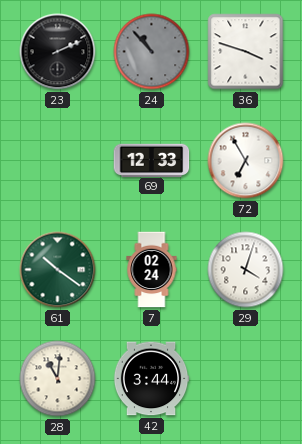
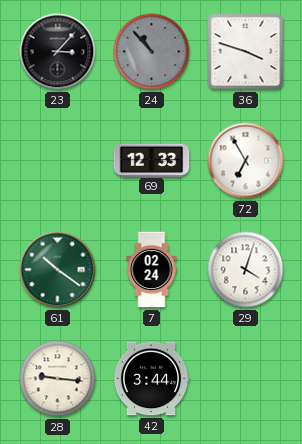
23: 2:11 -> 3:07
28: 11:01 -> 9:16
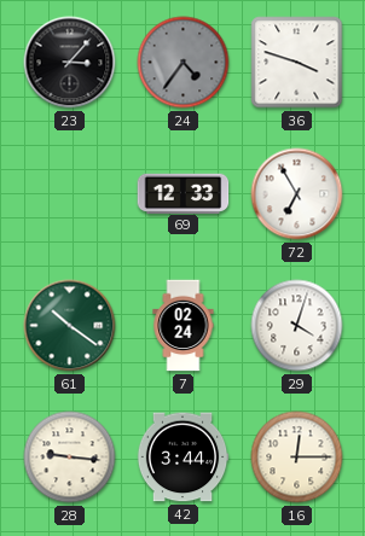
24: 10:53 -> 4:36
16: none -> 12:15
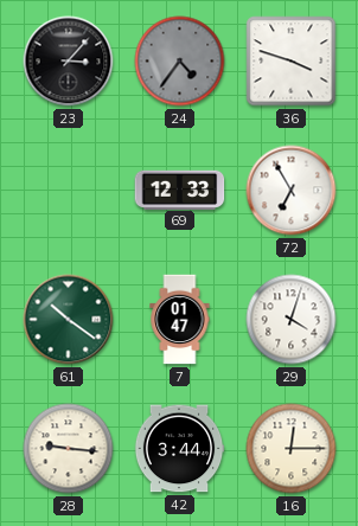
7: 02:24 -> 01:47
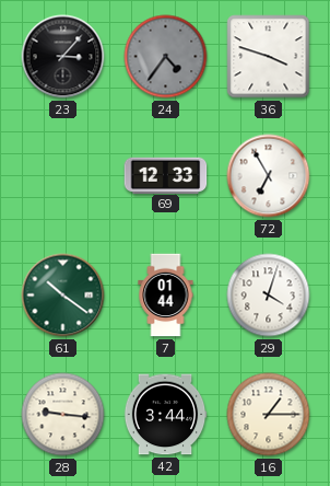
7: 01:47 -> 01:44
16: 12:15 -> 1:15
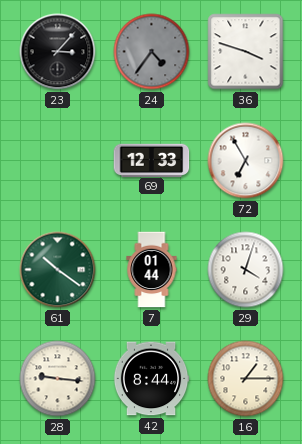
42: 3:44 -> 8:44
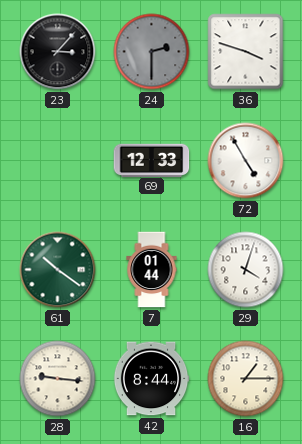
24: 4:36 -> 2:30
72: 6:55 -> 4:55
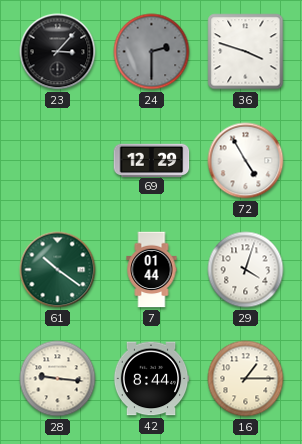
69: 12:33 -> 12:29
